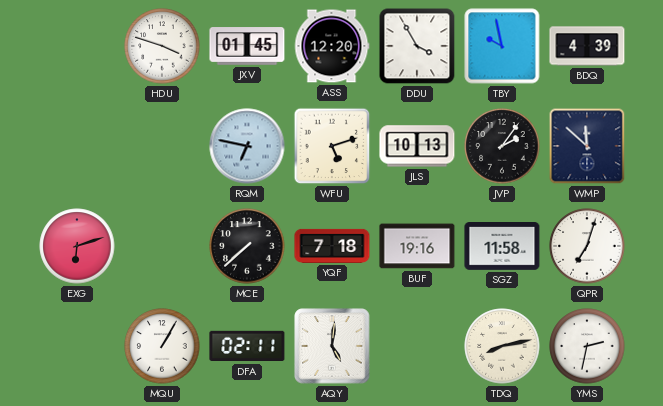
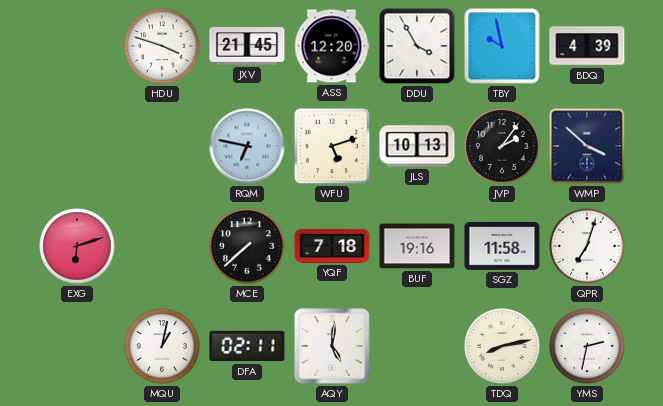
JXV: 01:45 -> 21:45
WMP: 11:52 -> 3:52
MQU: 1:05 -> 1:02
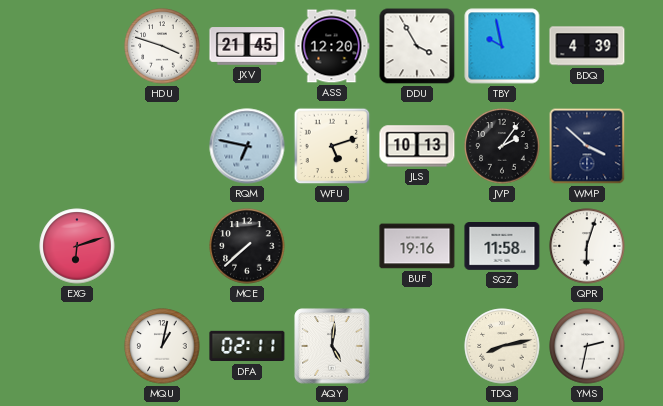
YQF: 7:18 -> none
QPR: 7:03 -> 6:03
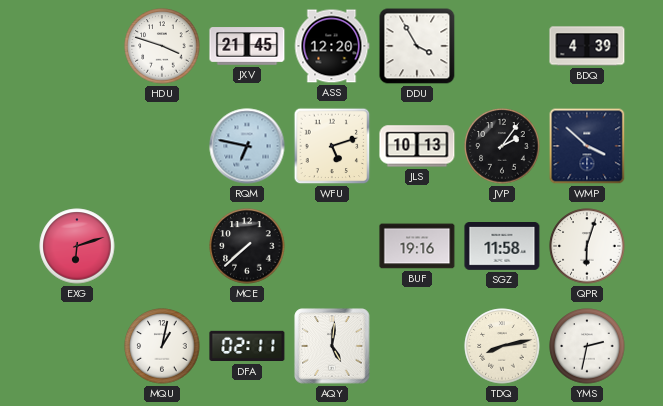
TBY: 9:58 -> none
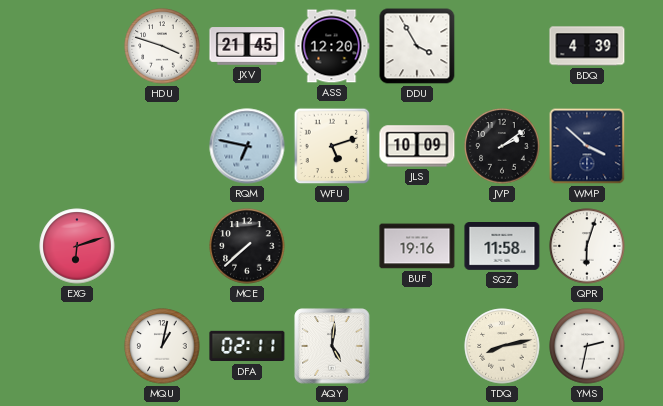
JLS: 10:13 -> 10:09
JVP: 2:06 -> 2:09
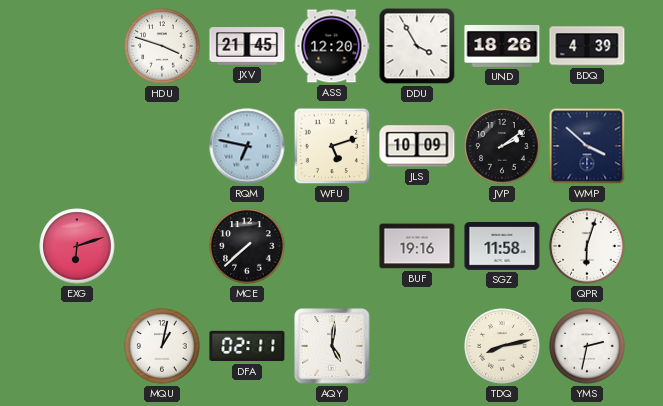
UND: none -> 18:26
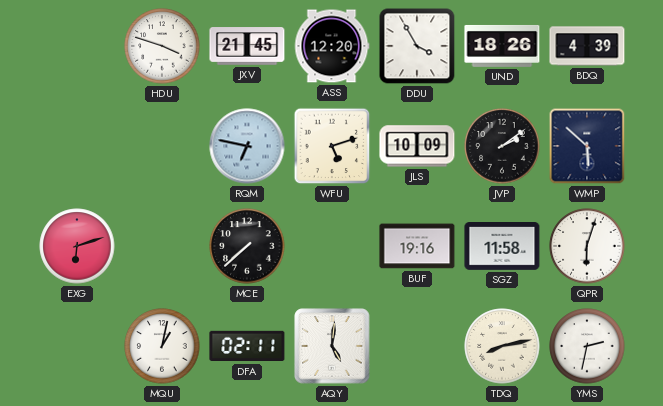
WMP: 3:52 -> 5:52
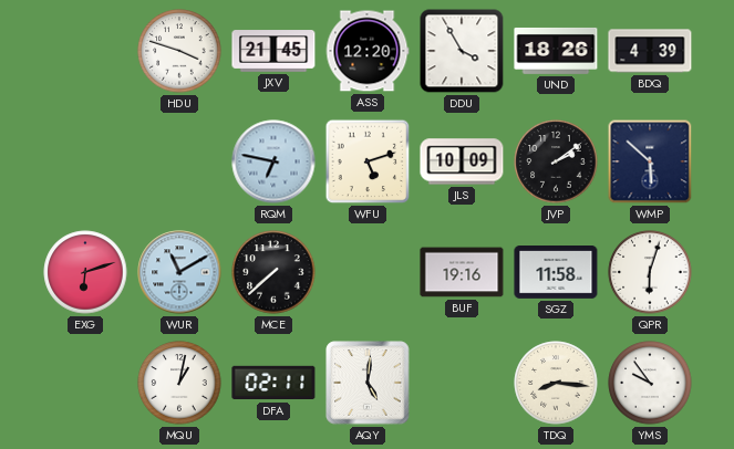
WUR: none -> 11:10
TDQ: 8:13 -> 8:16
YMS: 2:32 -> 9:54
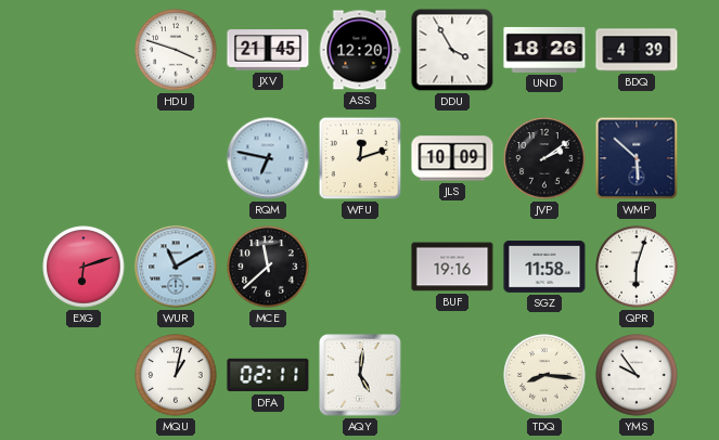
WFU: 5:12 -> 12:12
MCE: 7:38 -> 11:38
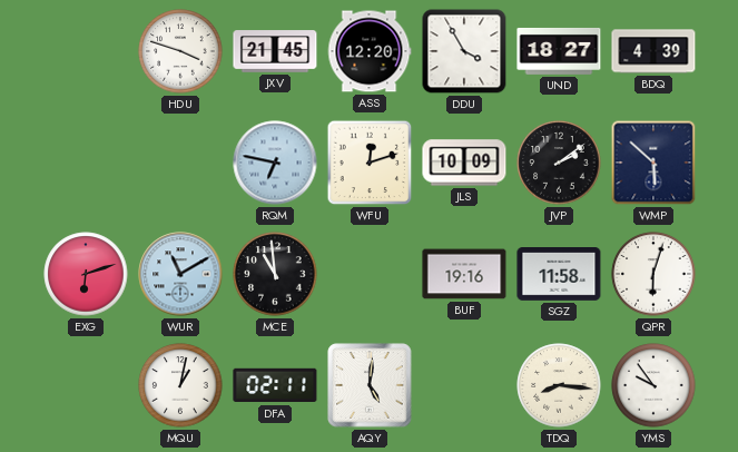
UND: 18:26 -> 18:27
MCE: 11:38 -> 10:59
